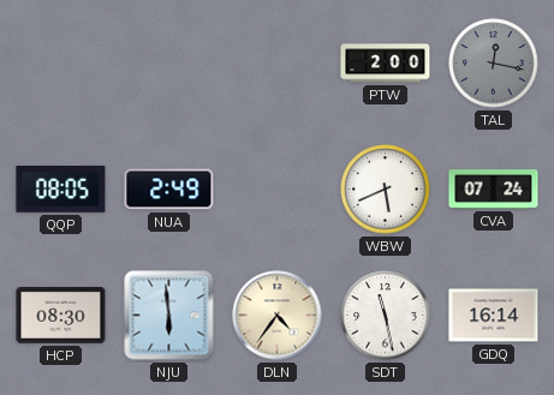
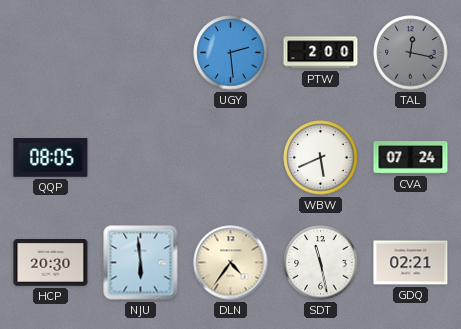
UGY: none -> 2:29
NUA: 2:49 -> none
HCP: 08:30 -> 20:30
GDQ: 16:14 -> 02:21
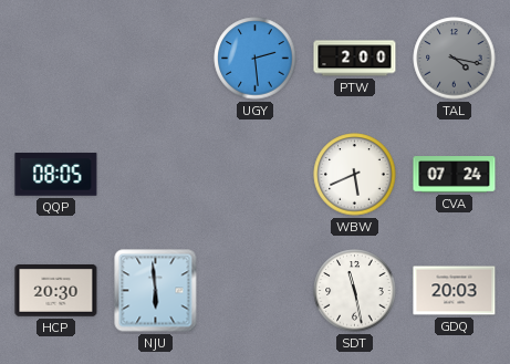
TAL: 12:17 -> 4:17
DLN: 4:36 -> none
GDQ: 02:21 -> 20:03
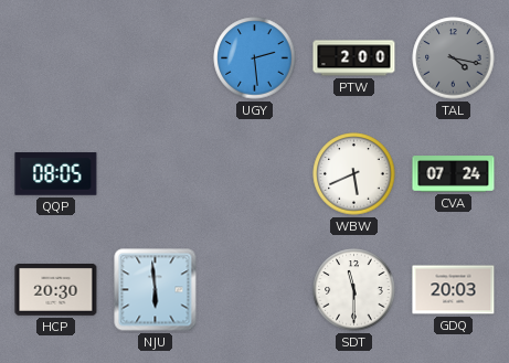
SDT: 11:28 -> 11:30
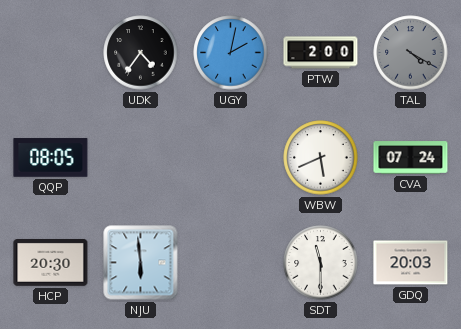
UDK: none -> 4:36
UGY: 2:29 -> 2:02
TAL: 4:17 -> 4:20
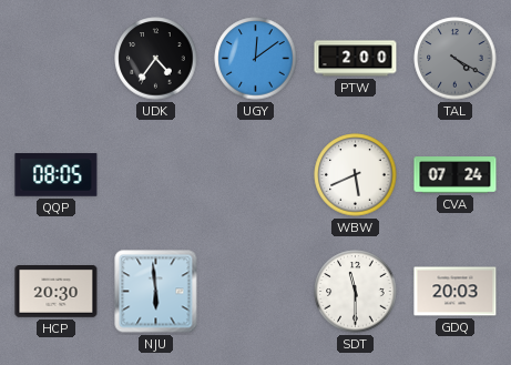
UGY: 2:02 -> 12:09
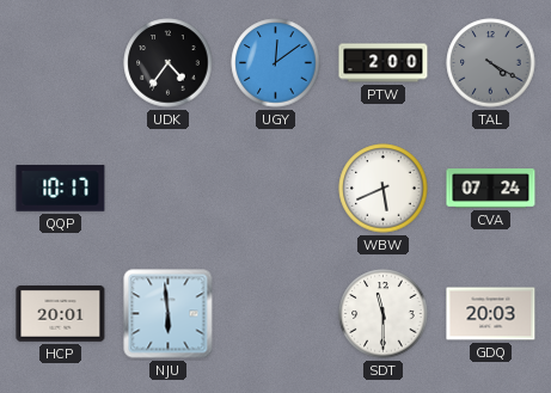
QQP: 08:05 -> 10:17
HCP: 20:30 -> 20:01
